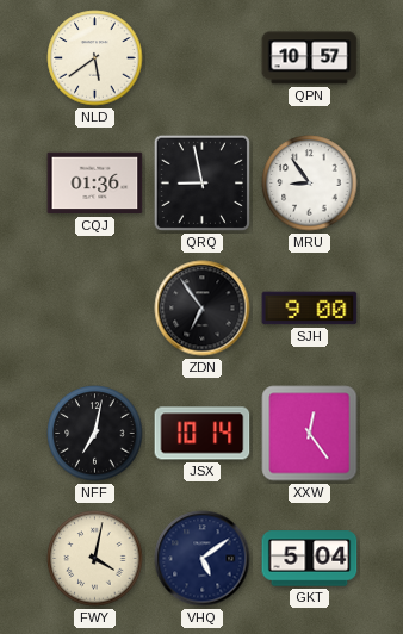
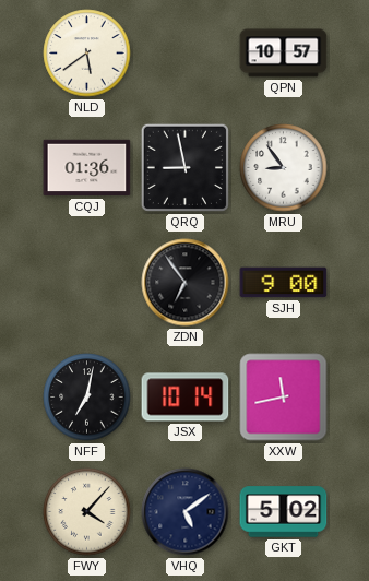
XXW: 12:24 -> 11:43
FWY: 4:02 -> 4:07
GKT: 5:04 -> 5:02
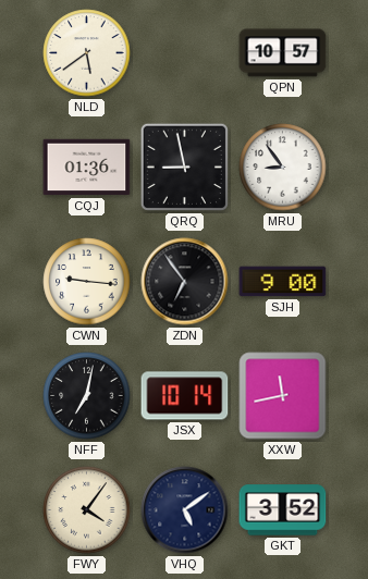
CWN: none -> 9:16
FWY: 4:07 -> 4:06
GKT: 5:02 -> 3:52
